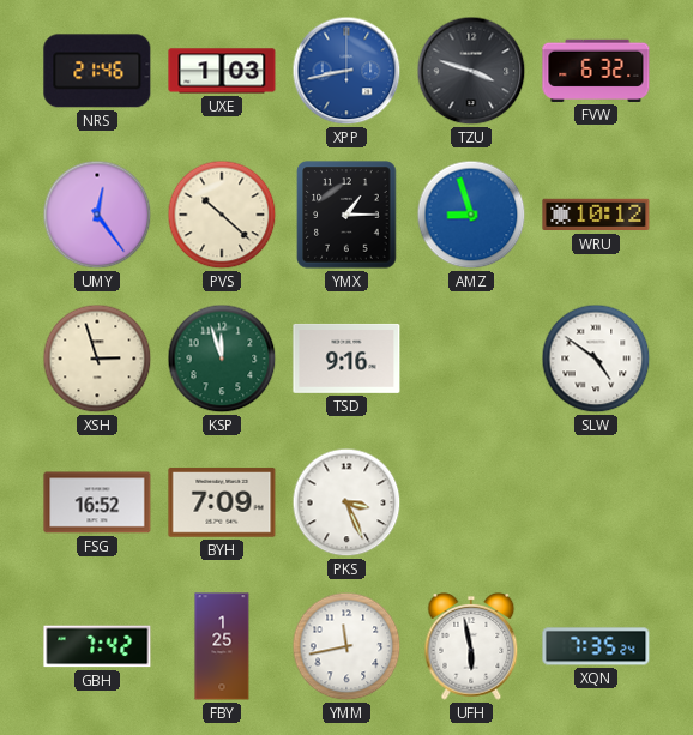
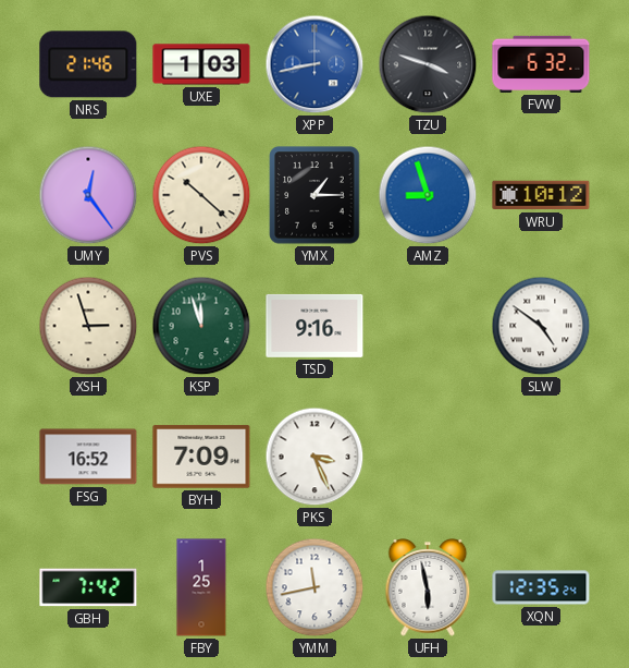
XQN: 7:35 -> 12:35
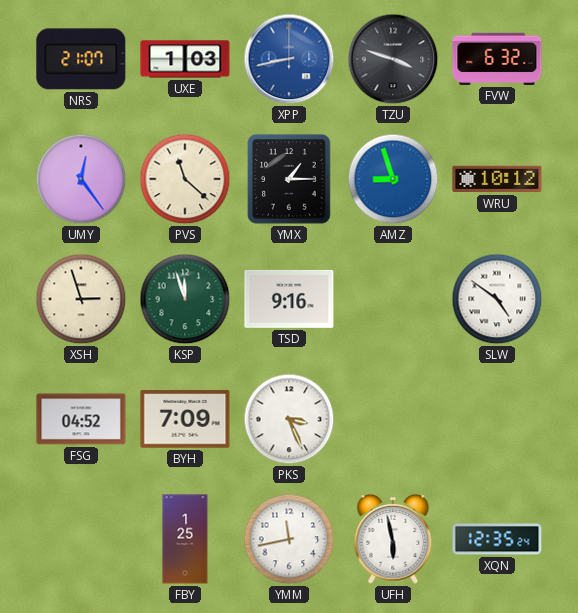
NRS: 21:46 -> 21:07
PVS: 10:22 -> 11:22
FSG: 16:52 -> 04:52
GBH: 7:42 -> none
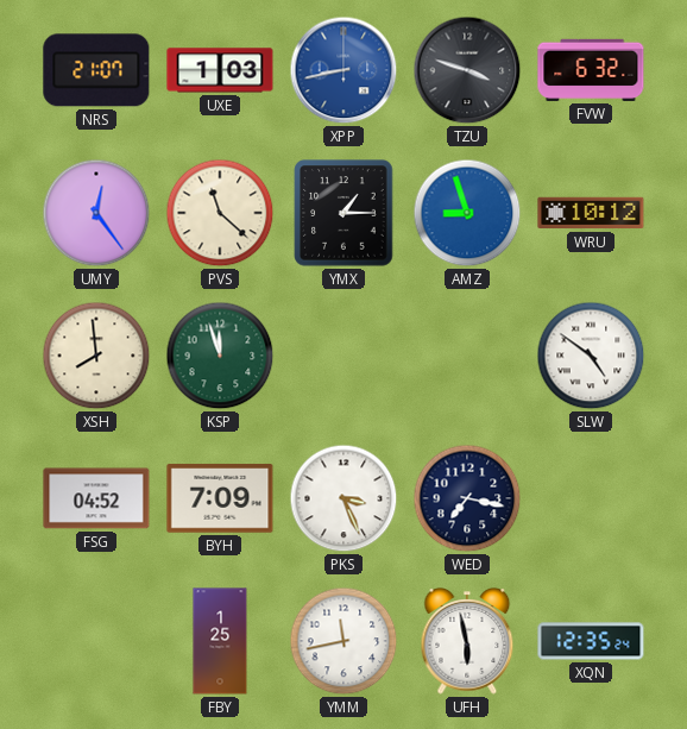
XSH: 2:57 -> 7:59
TSD: 9:16 -> none
WED: none -> 7:17
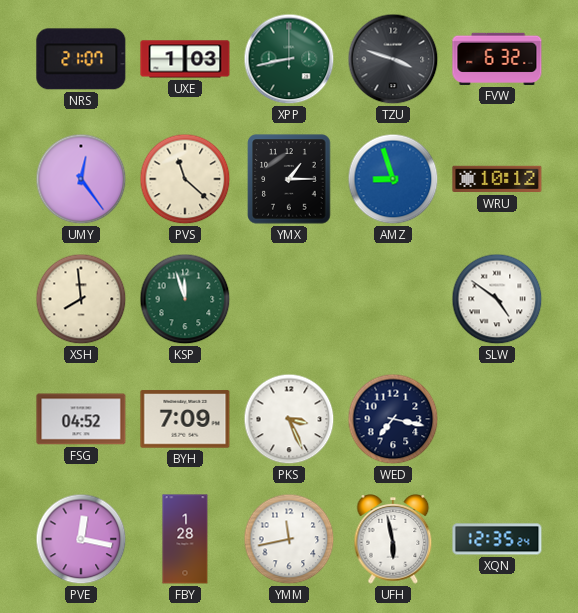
XPP dial: blue -> green
PVE: none -> 12:17
FBY: 1:25 -> 1:28
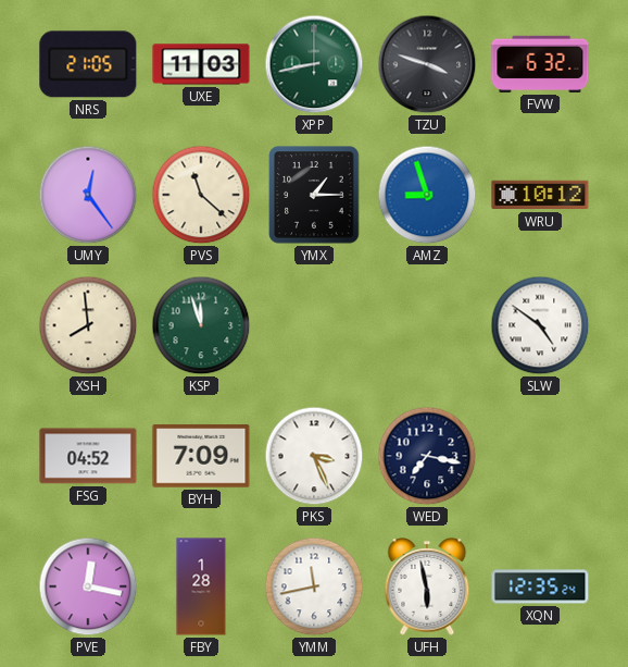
NRS: 21:07 -> 21:05
UXE: 1:03 -> 11:03
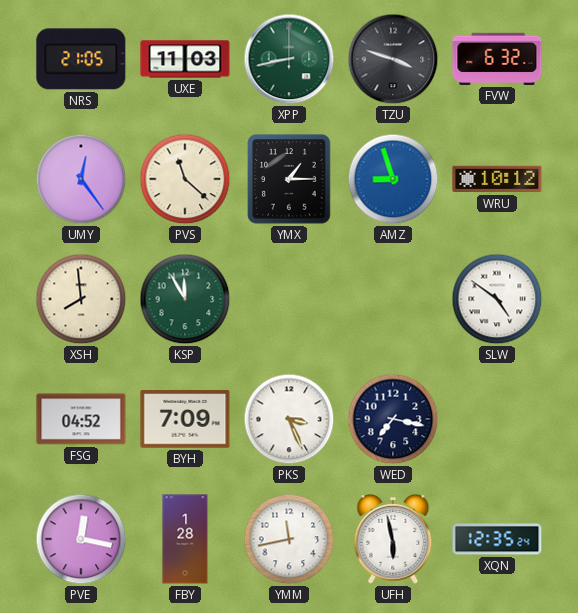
KSP: 11:57 -> 11:55
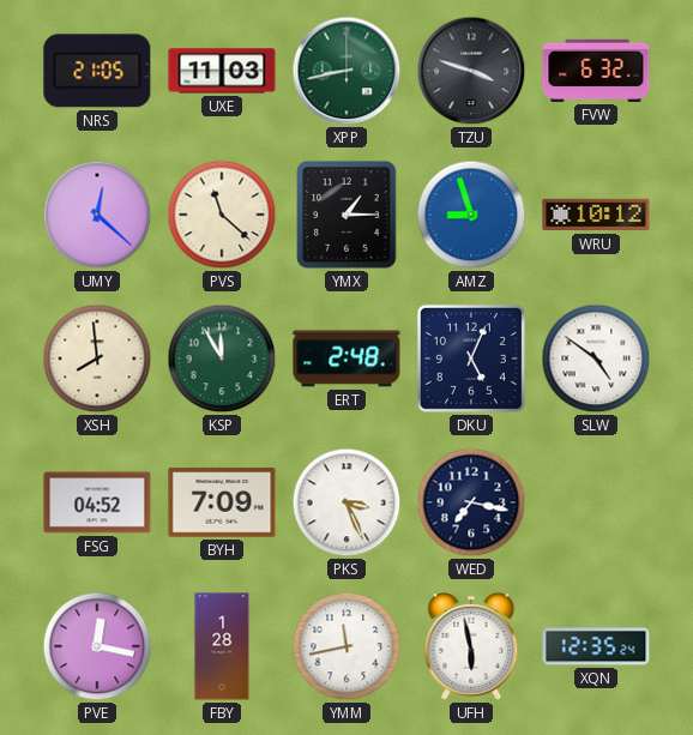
UMY: 12:24 -> 12:22
ERT: none -> 2:48
DKU: none -> 5:04
